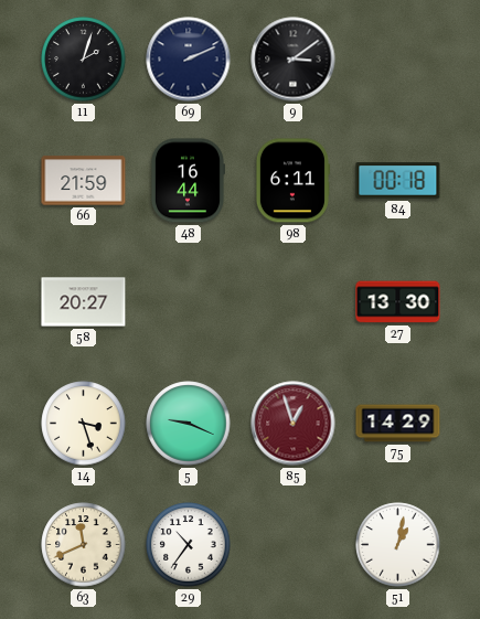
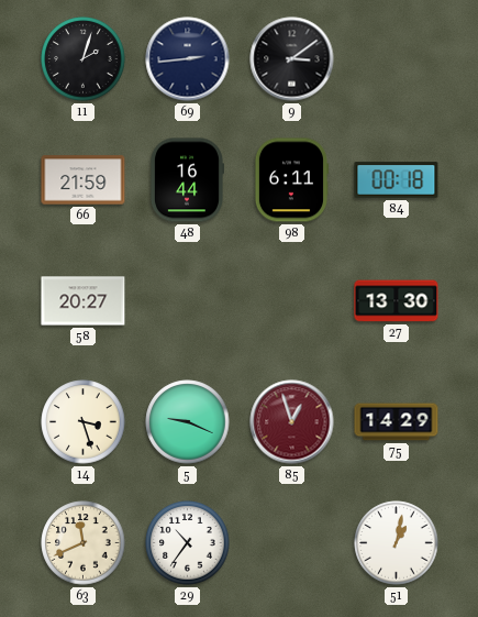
69: 2:11 -> 2:44
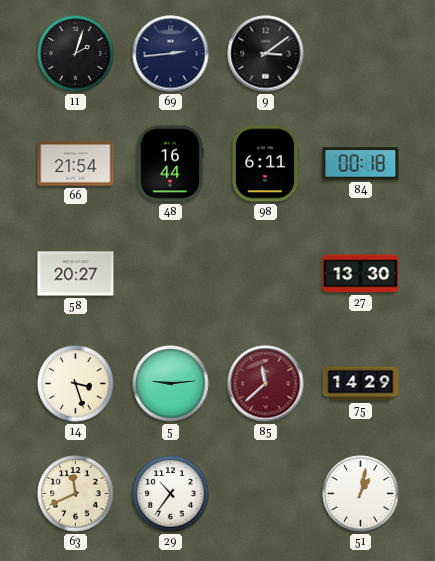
66: 21:59 -> 21:54
5: 9:19 -> 9:14
85: 12:57 -> 11:38
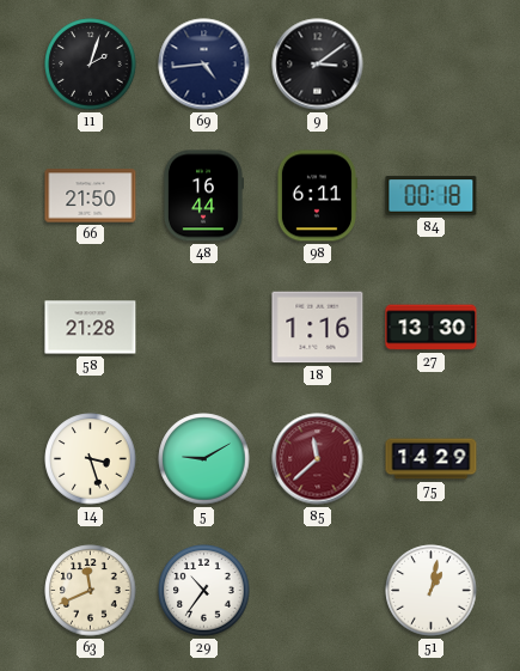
69: 2:44 -> 4:44
66: 21:54 -> 21:50
58: 20:27 -> 21:28
18: none -> 1:16
5: 9:14 -> 9:10
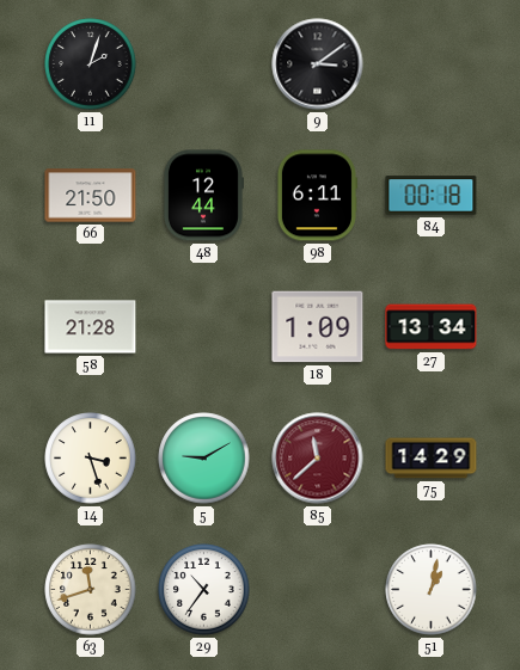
69: 4:44 -> none
48: 16:44 -> 12:44
18: 1:16 -> 1:09
27: 13:30 -> 13:34
63: 11:41 -> 11:42
